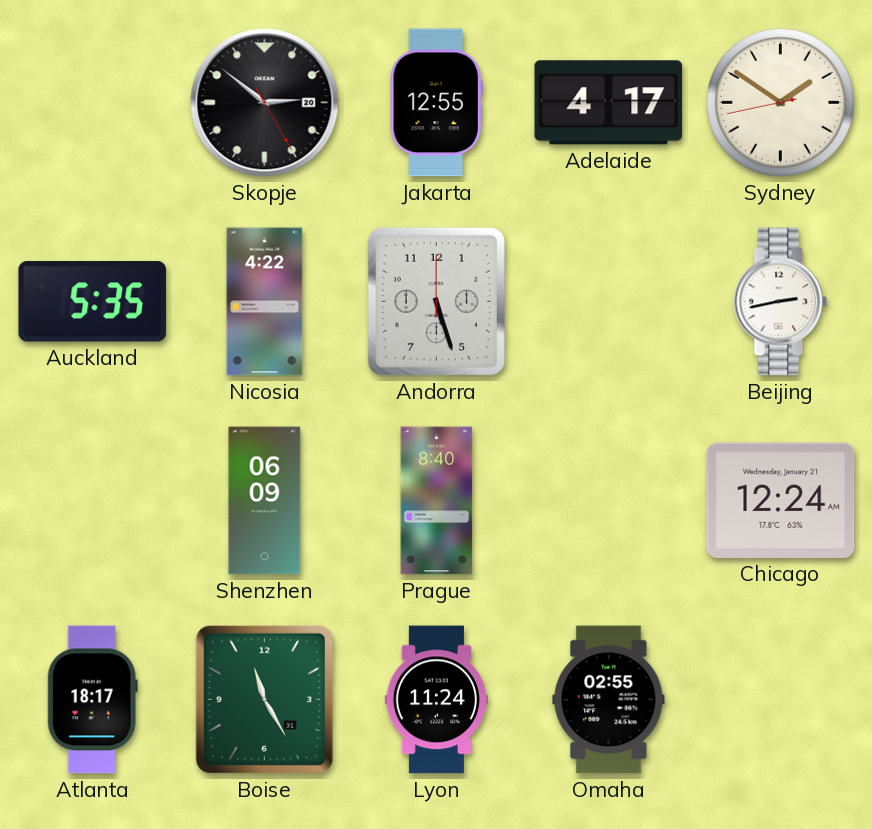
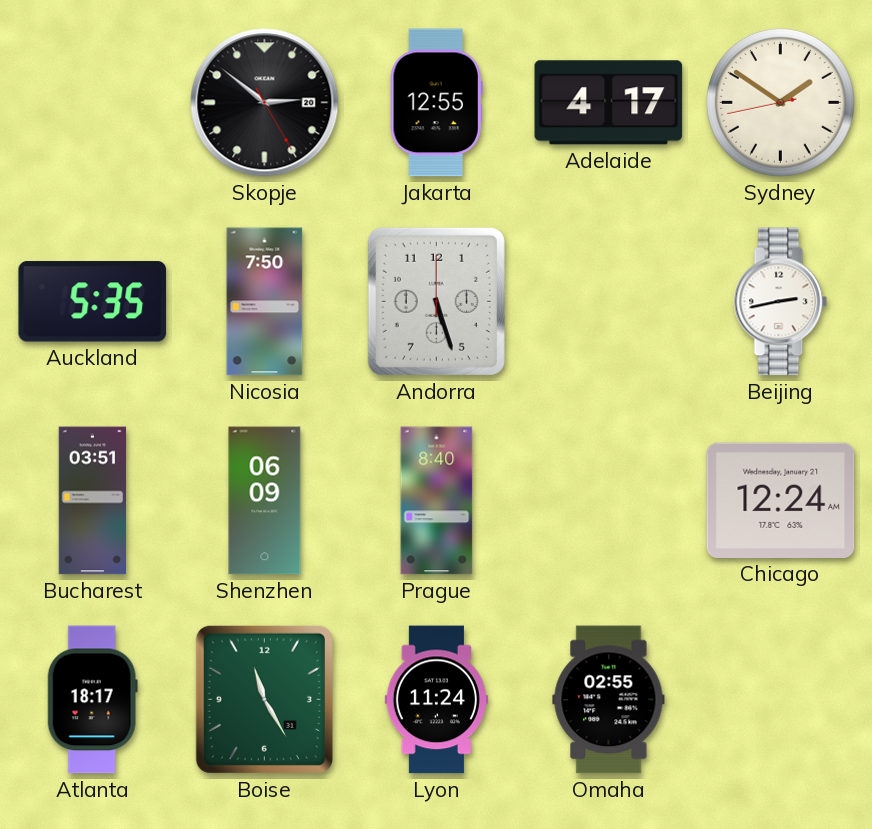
Nicosia: 4:22 -> 7:50
Bucharest: none -> 03:51
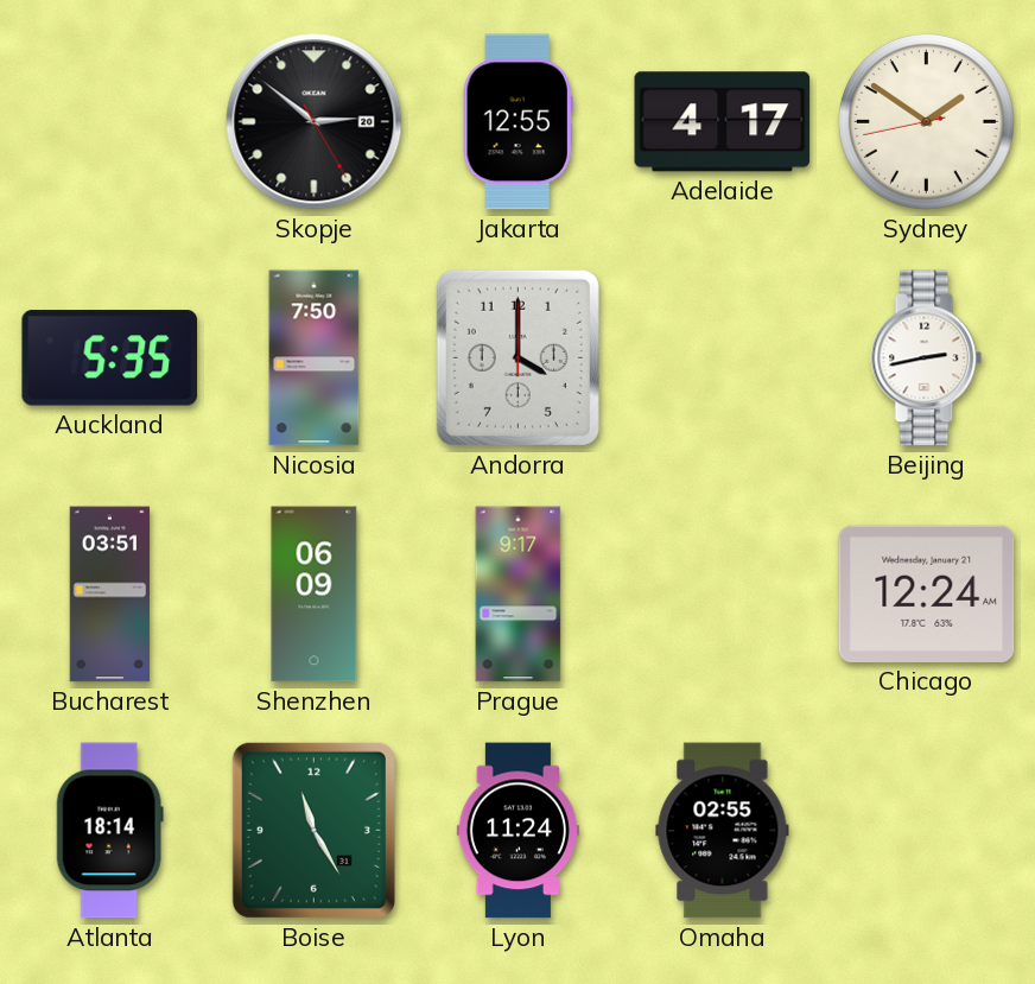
Andorra: 5:27 -> 4:00
Prague: 8:40 -> 9:17
Atlanta: 18:17 -> 18:14
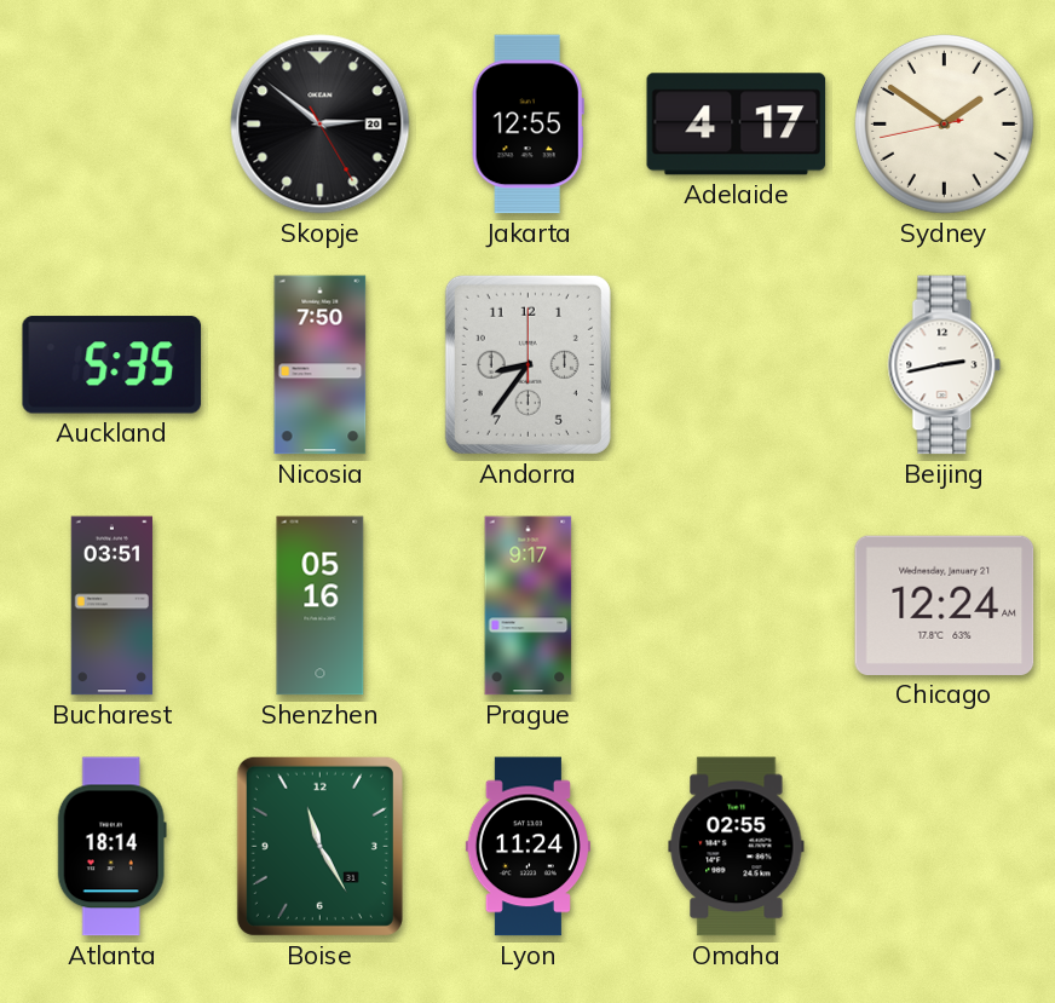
Andorra: 4:00 -> 8:36
Shenzhen: 06:09 -> 05:16
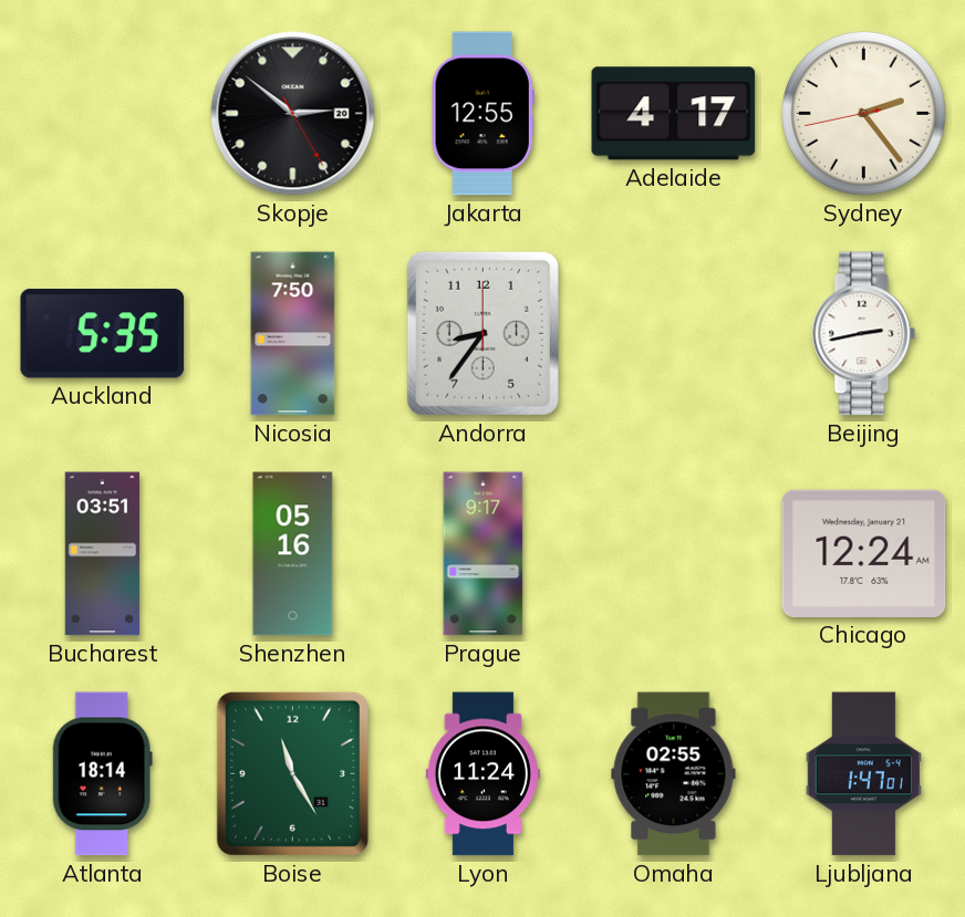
Sydney: 1:50 -> 2:23
Ljubljana: none -> 1:47
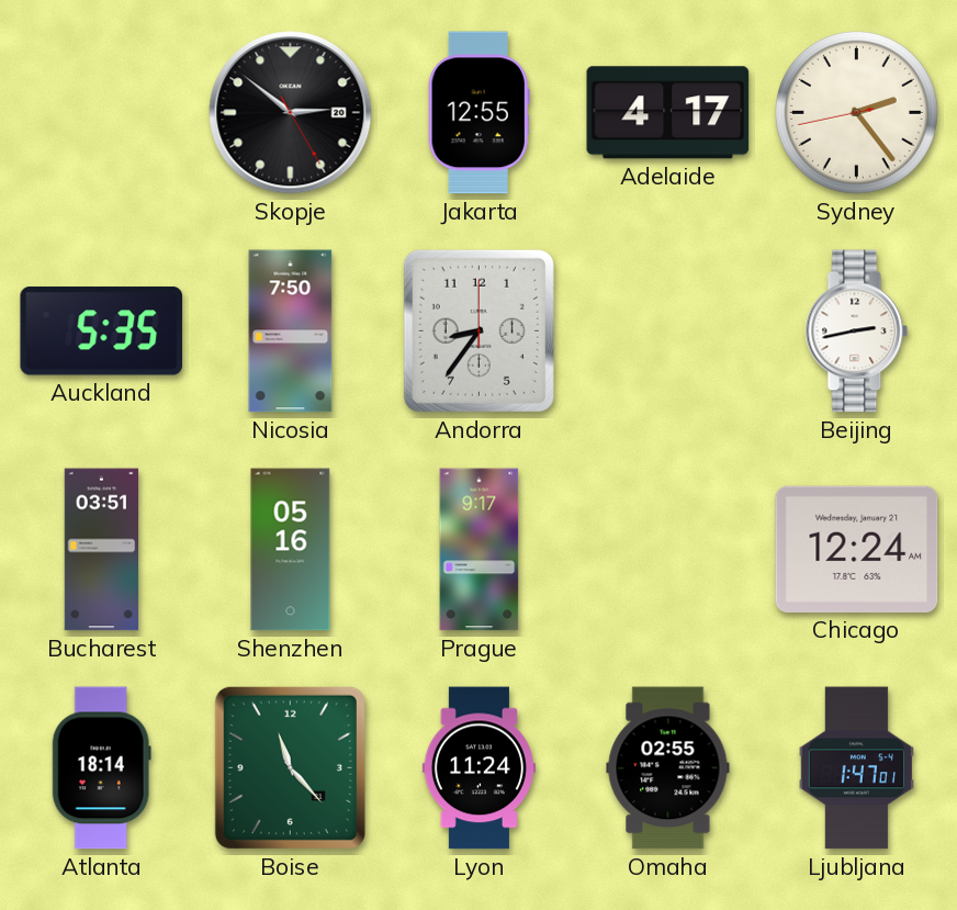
Boise: 11:25 -> 11:23
